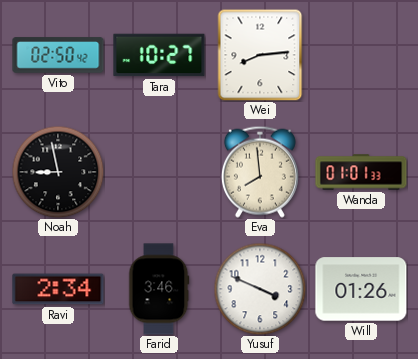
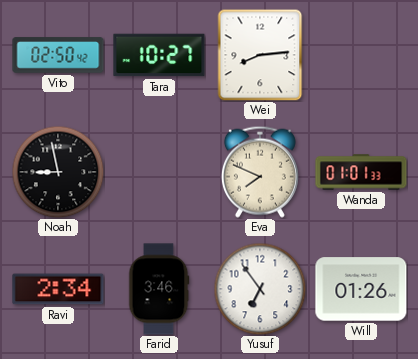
Eva: 7:59 -> 7:49
Yusuf: 3:49 -> 6:54
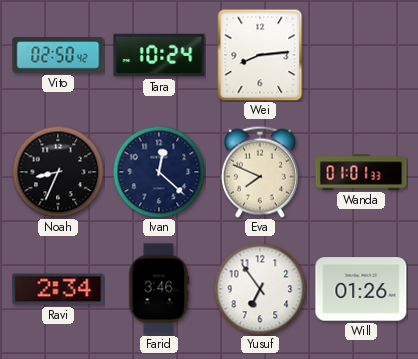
Tara: 10:27 -> 10:24
Noah: 8:58 -> 8:34
Ivan: none -> 12:22
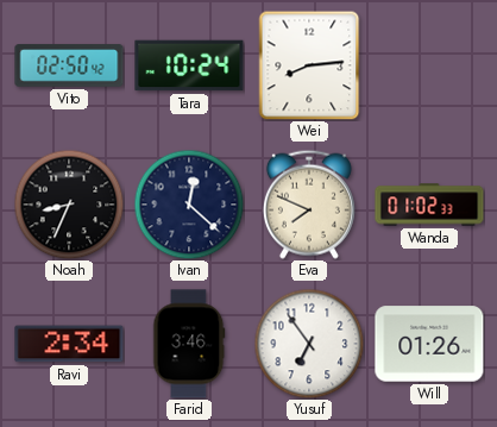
Wanda: 01:01 -> 01:02
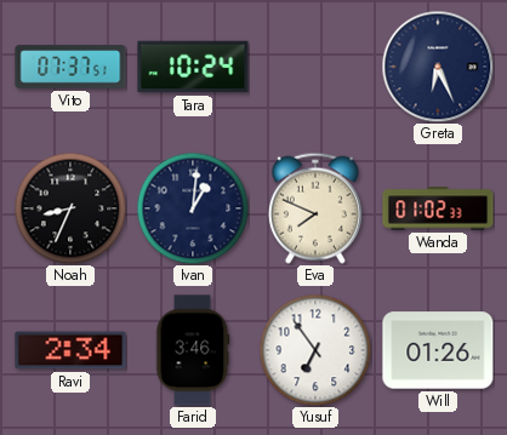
Vito: 02:50 -> 07:37
Wei: 8:14 -> none
Greta: none -> 6:26
Ivan: 12:22 -> 1:01
